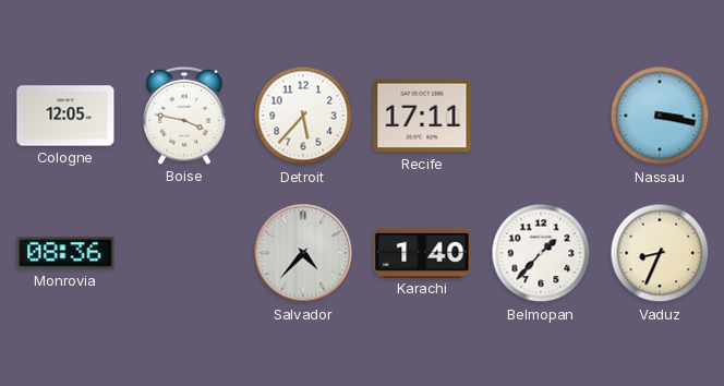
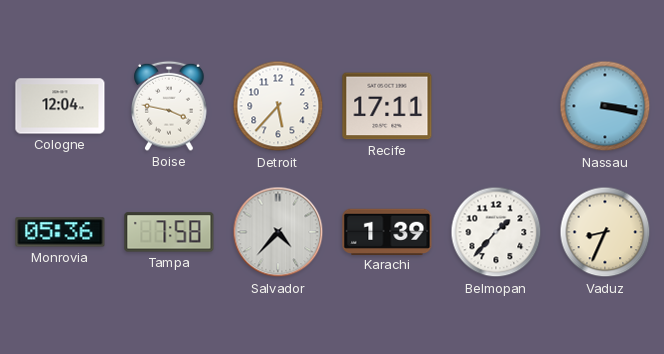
Cologne: 12:05 -> 12:04
Monrovia: 08:36 -> 05:36
Tampa: none -> 7:58
Karachi: 1:40 -> 1:39
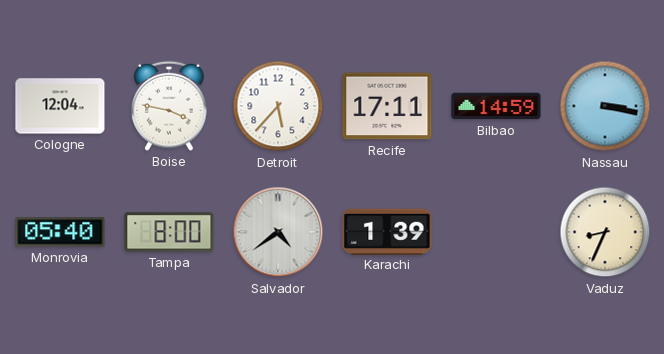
Bilbao: none -> 14:59
Monrovia: 05:36 -> 05:40
Tampa: 7:58 -> 8:00
Salvador: 4:37 -> 4:39
Belmopan: 1:37 -> none
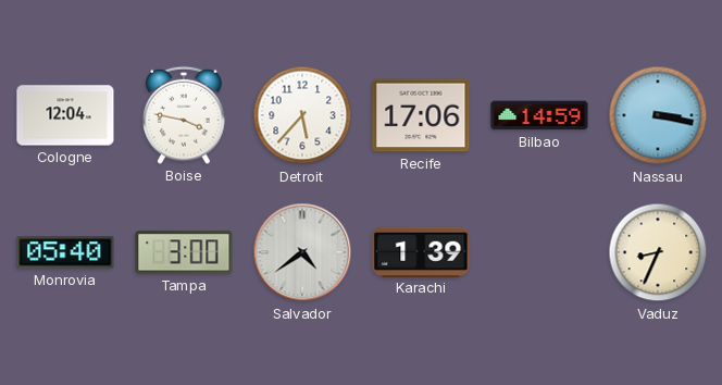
Recife: 17:11 -> 17:06
Tampa: 8:00 -> 3:00
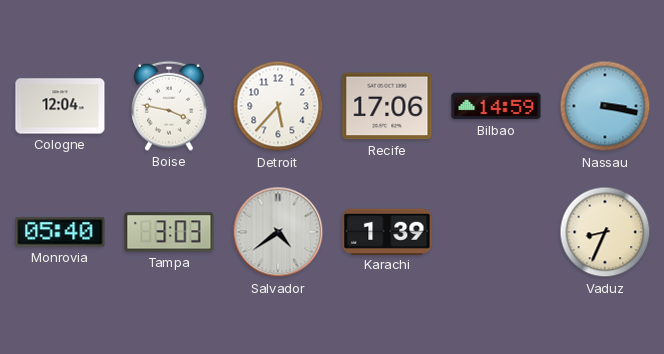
Tampa: 3:00 -> 3:03
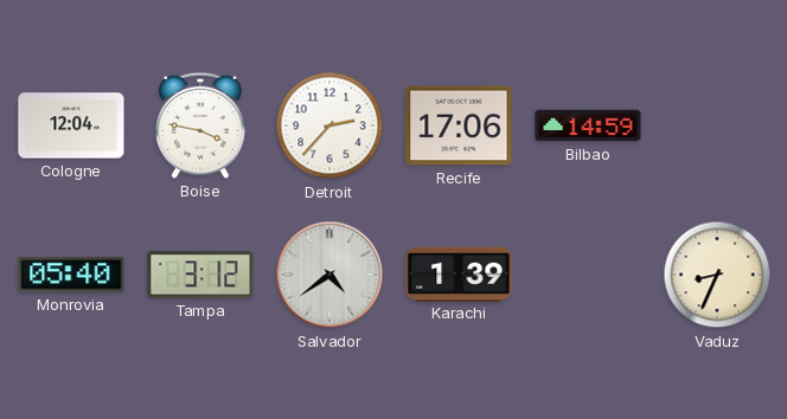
Detroit: 5:37 -> 2:37
Nassau: 3:17 -> none
Tampa: 3:03 -> 3:12
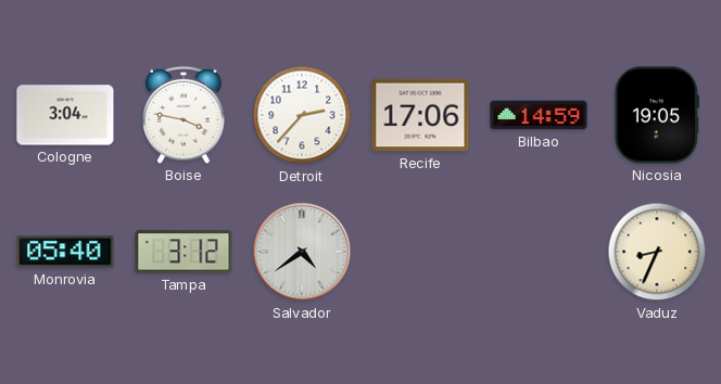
Cologne: 12:04 -> 3:04
Nicosia: none -> 19:05
Karachi: 1:39 -> none
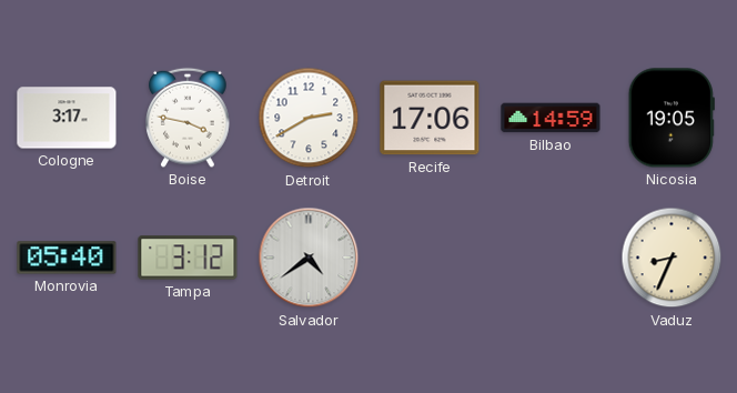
Cologne: 3:04 -> 3:17
Detroit: 2:37 -> 2:40
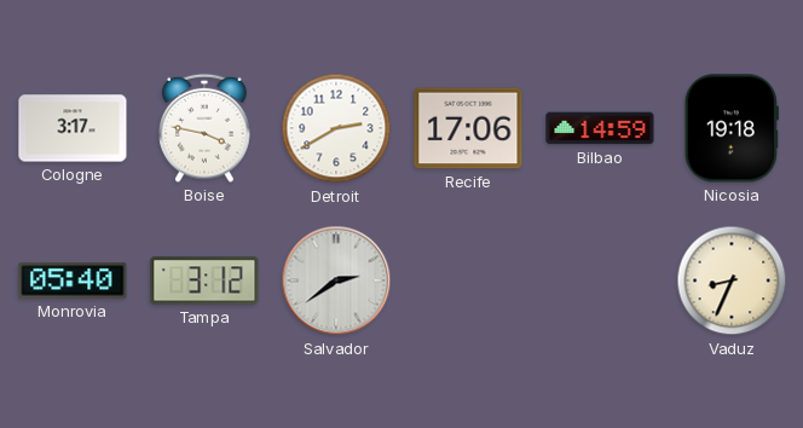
Nicosia: 19:05 -> 19:18
Salvador: 4:39 -> 2:39
